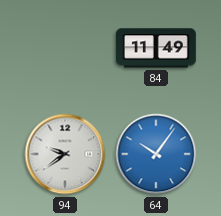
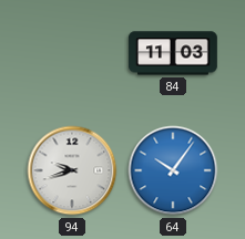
84: 11:49 -> 11:03
94: 9:39 -> 9:42
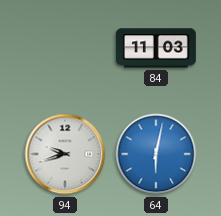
64: 10:06 -> 6:02
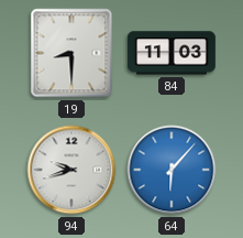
19: none -> 8:30
64: 6:02 -> 6:07
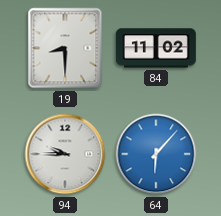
84: 11:03 -> 11:02
94: 9:42 -> 9:45
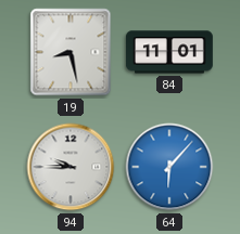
19: 8:30 -> 8:28
84: 11:02 -> 11:01
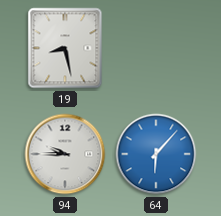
84: 11:01 -> none
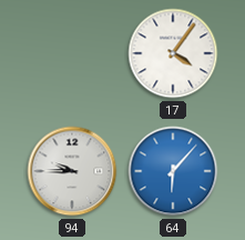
19: 8:28 -> none
17: none -> 4:06
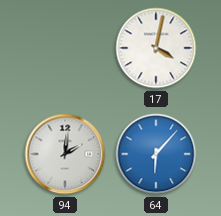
17: 4:06 -> 4:02
94: 9:45 -> 2:01
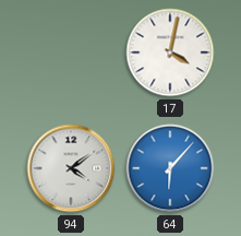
94: 2:01 -> 4:09
